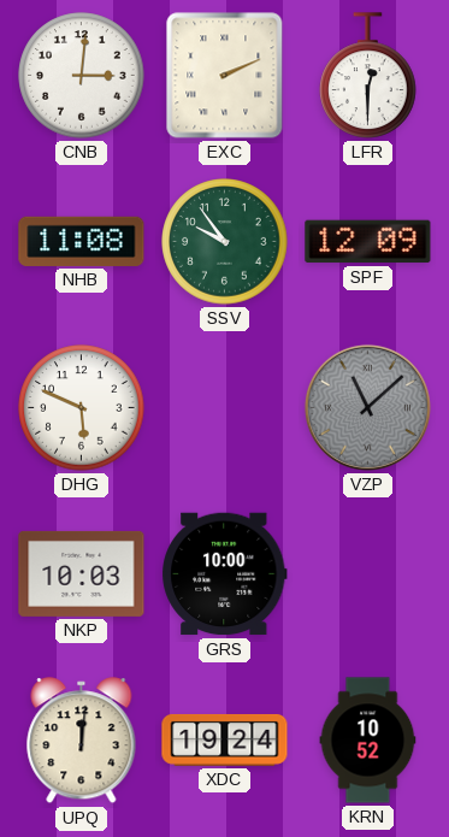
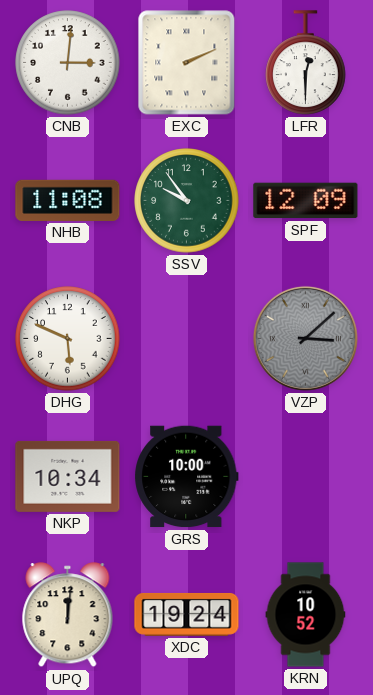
VZP: 11:08 -> 3:08
NKP: 10:03 -> 10:34
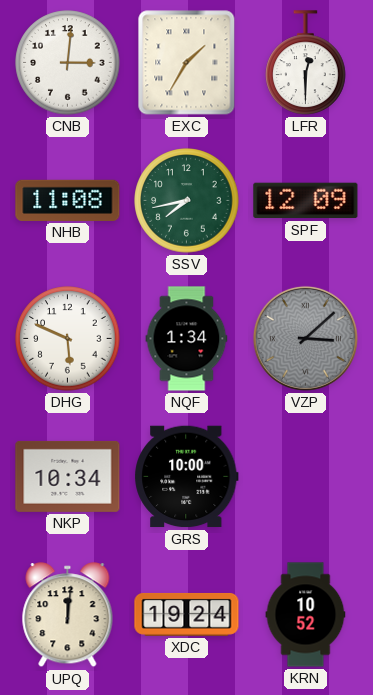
EXC: 2:11 -> 1:35
SSV: 9:54 -> 7:43
NQF: none -> 1:34
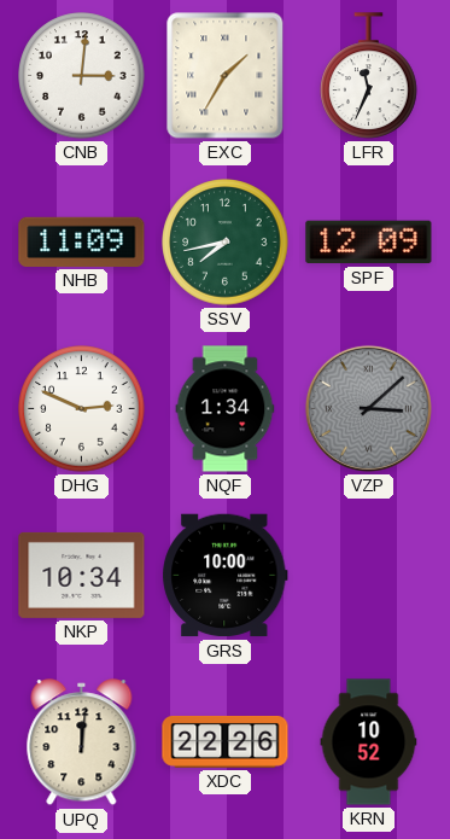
LFR: 12:30 -> 11:34
NHB: 11:08 -> 11:09
DHG: 5:49 -> 2:49
XDC: 19:24 -> 22:26
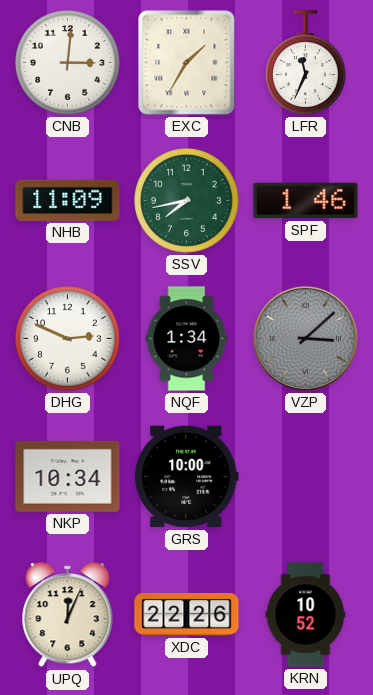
SPF: 12:09 -> 1:46
UPQ: 12:01 -> 12:04
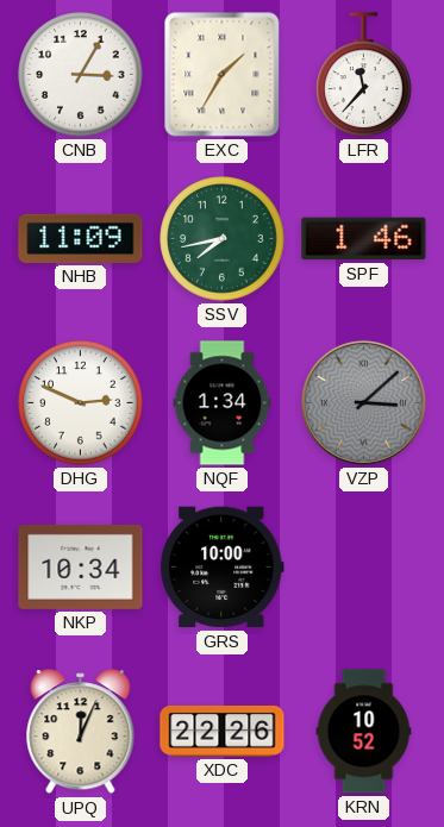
CNB: 3:01 -> 3:05
LFR: 11:34 -> 11:37
